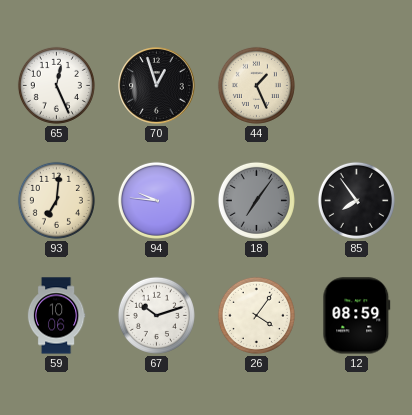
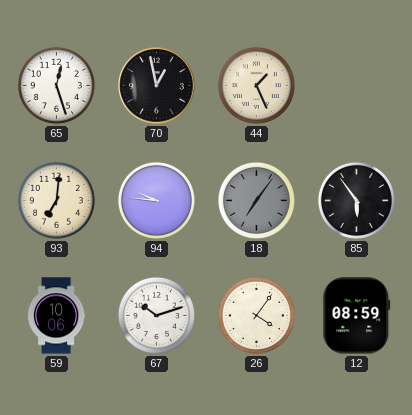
65: 12:26 -> 12:27
70: 12:57 -> 12:58
85: 7:54 -> 5:54
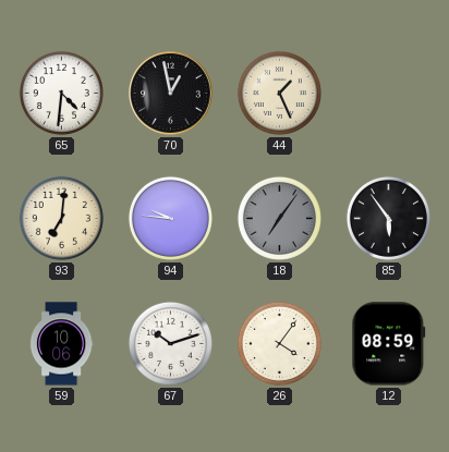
65: 12:27 -> 4:31
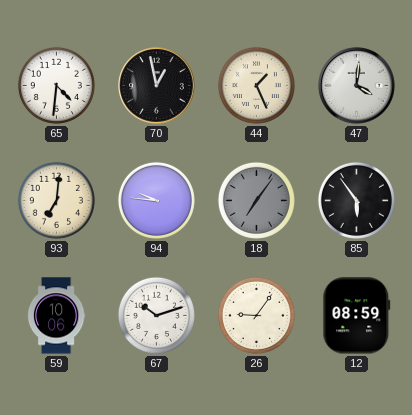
47: none -> 4:01
26: 4:06 -> 9:06
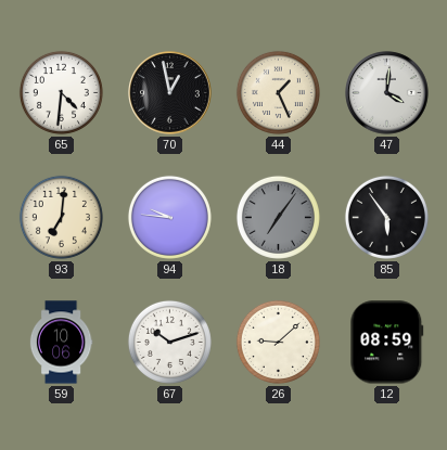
26: 9:06 -> 9:08
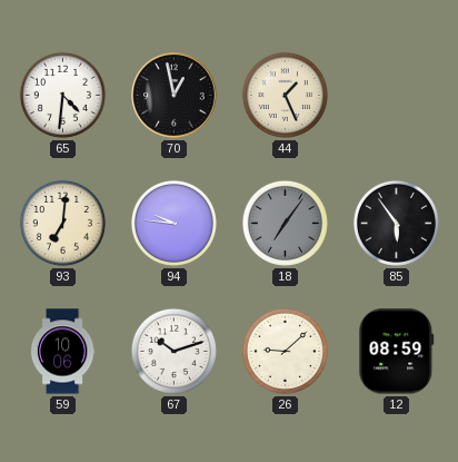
47: 4:01 -> none
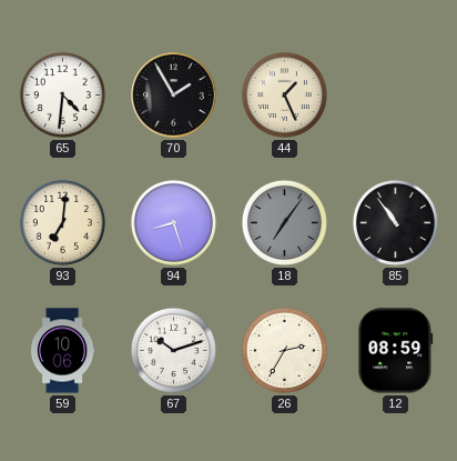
70: 12:58 -> 1:55
94: 9:46 -> 8:27
85: 5:54 -> 10:54
26: 9:08 -> 2:35
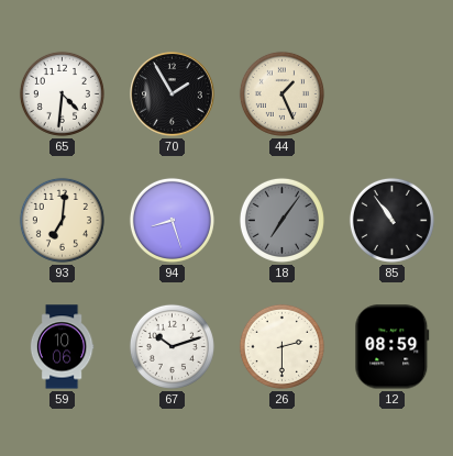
26: 2:35 -> 2:30
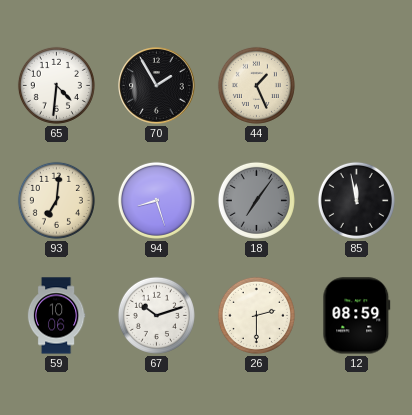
85: 10:54 -> 11:58
